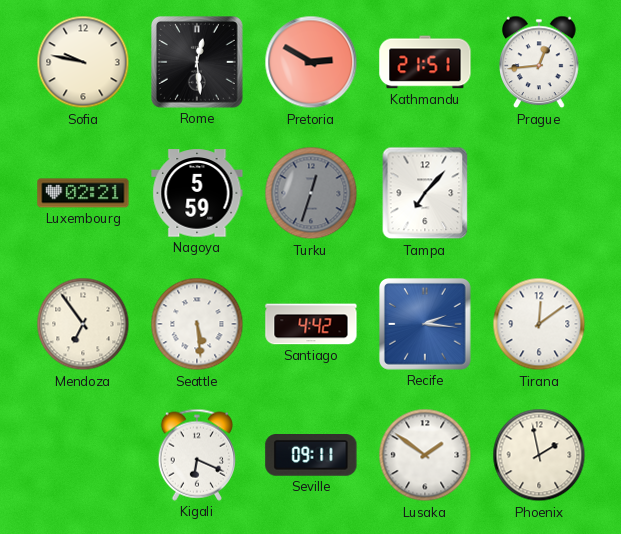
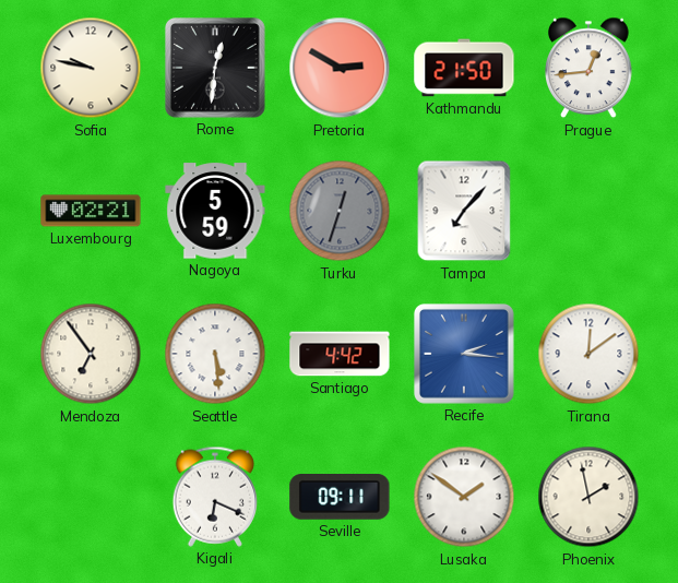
Rome: 12:29 -> 12:31
Kathmandu: 21:51 -> 21:50
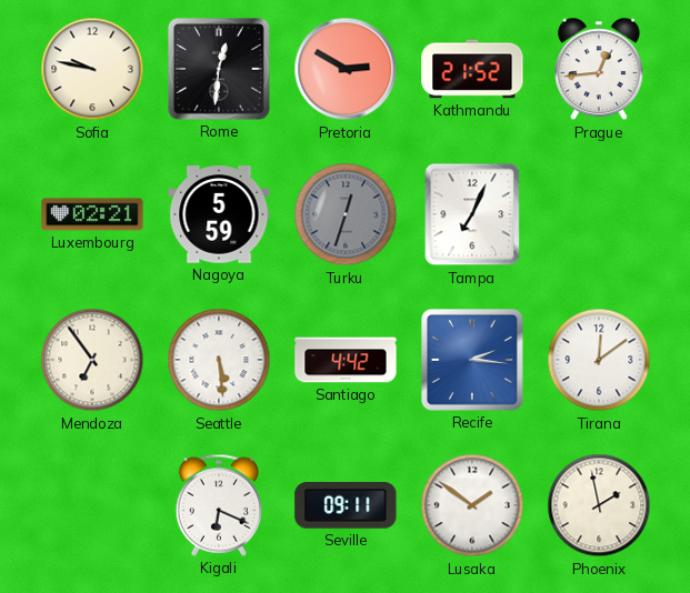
Kathmandu: 21:50 -> 21:52
Tampa: 7:07 -> 7:04
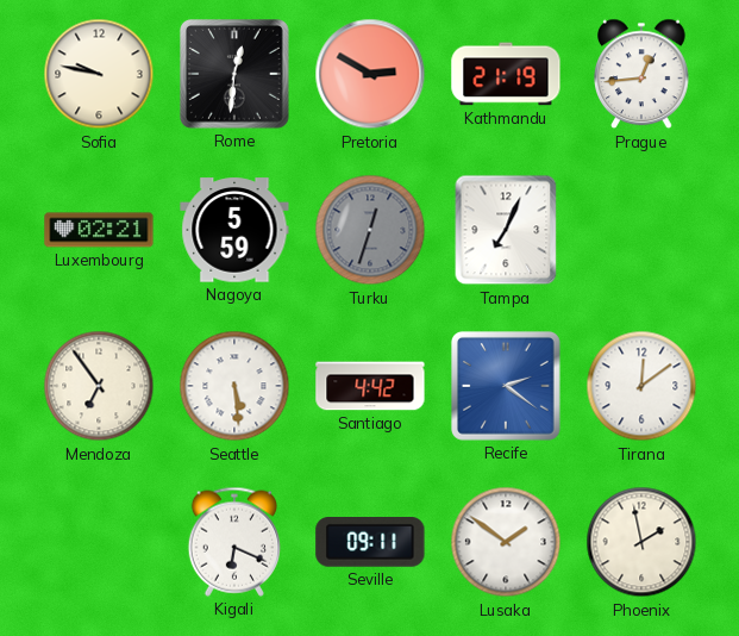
Kathmandu: 21:52 -> 21:19
Recife: 2:16 -> 2:21
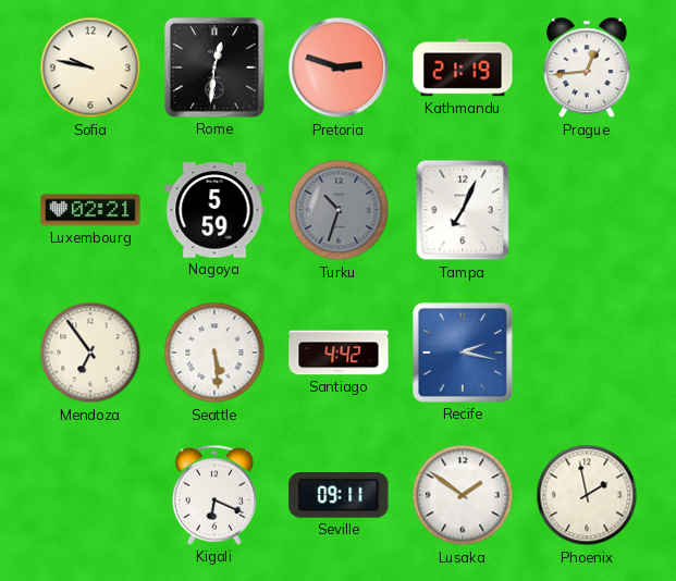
Pretoria: 2:50 -> 2:48
Turku: 12:33 -> 10:33
Recife: 2:21 -> 2:17
Tirana: 12:09 -> none
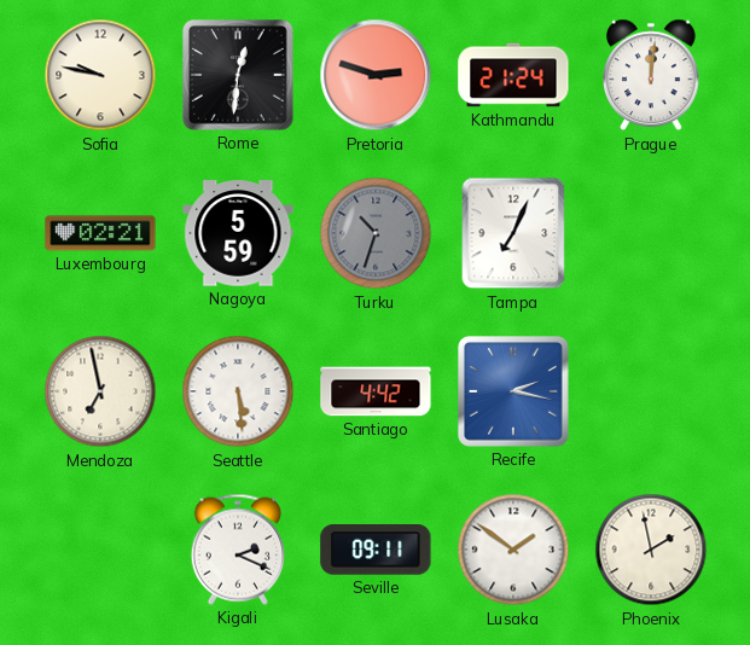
Kathmandu: 21:19 -> 21:24
Prague: 12:44 -> 12:01
Mendoza: 6:54 -> 6:58
Kigali: 6:19 -> 2:19
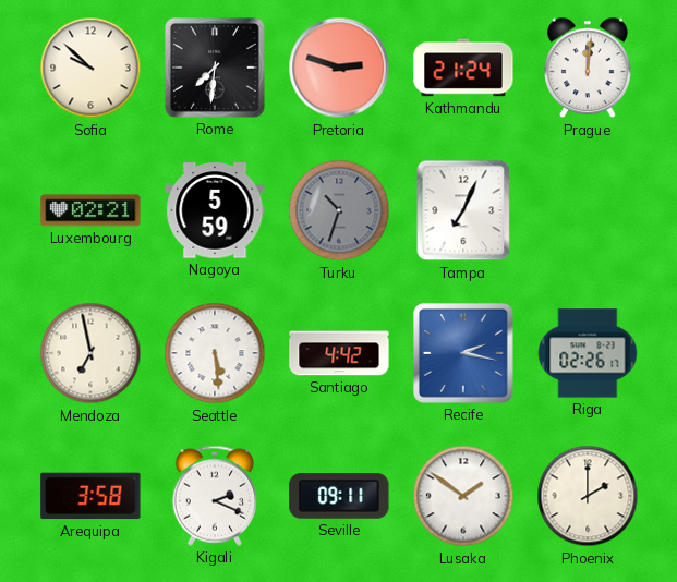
Sofia: 9:47 -> 9:52
Rome: 12:31 -> 7:31
Riga: none -> 02:26
Arequipa: none -> 3:58
Phoenix: 1:58 -> 2:00
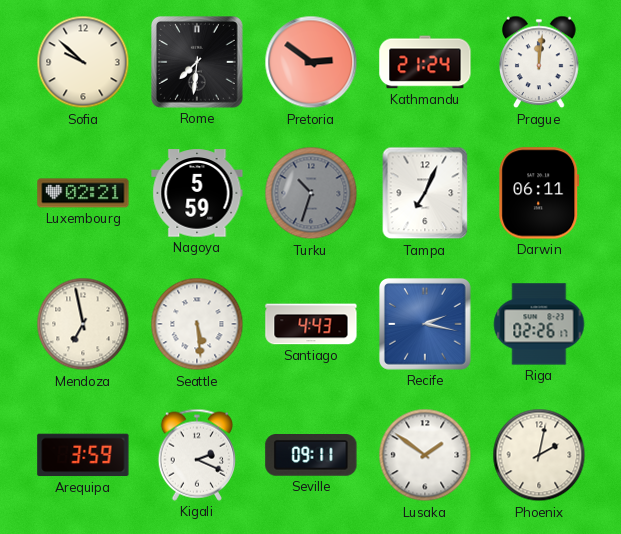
Pretoria: 2:48 -> 2:51
Darwin: none -> 06:11
Santiago: 4:42 -> 4:43
Arequipa: 3:58 -> 3:59
Phoenix: 2:00 -> 2:02
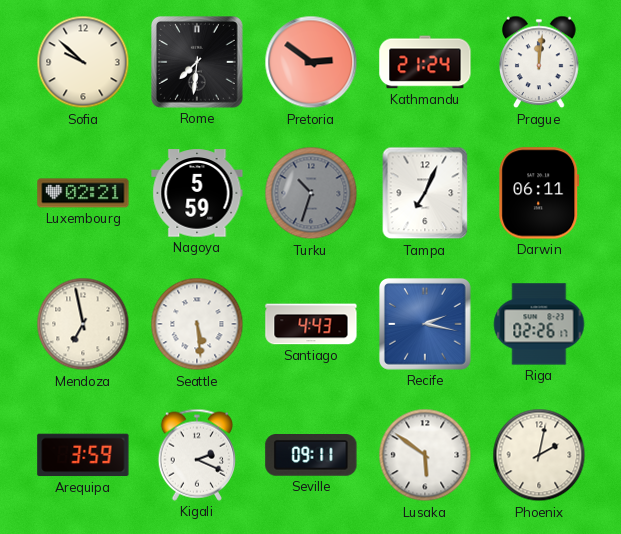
Lusaka: 1:51 -> 5:51
